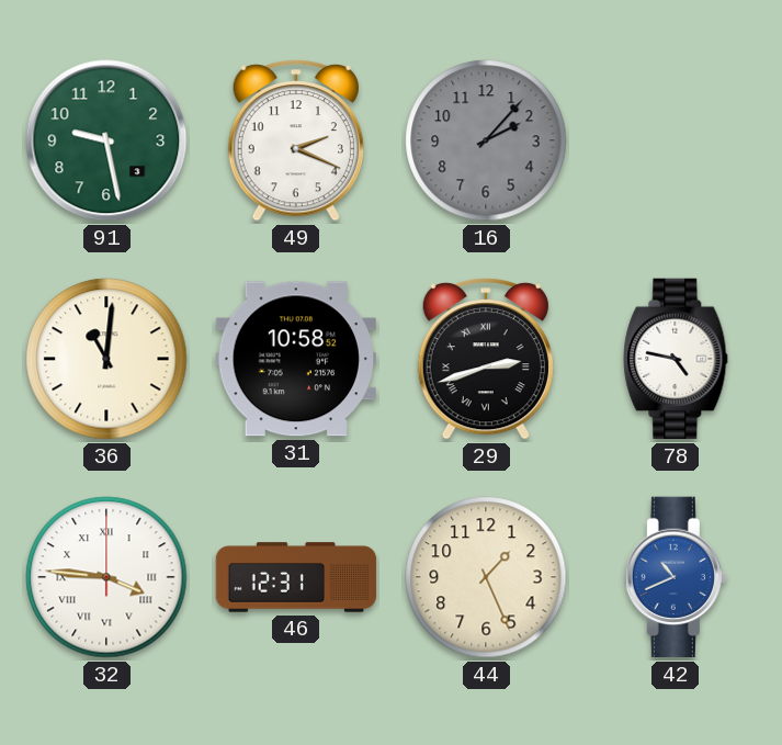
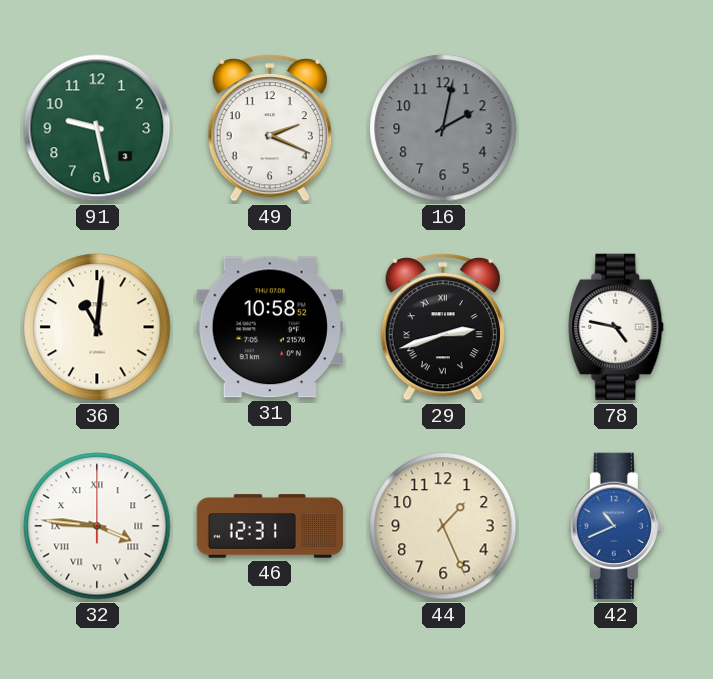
16: 2:07 -> 2:02
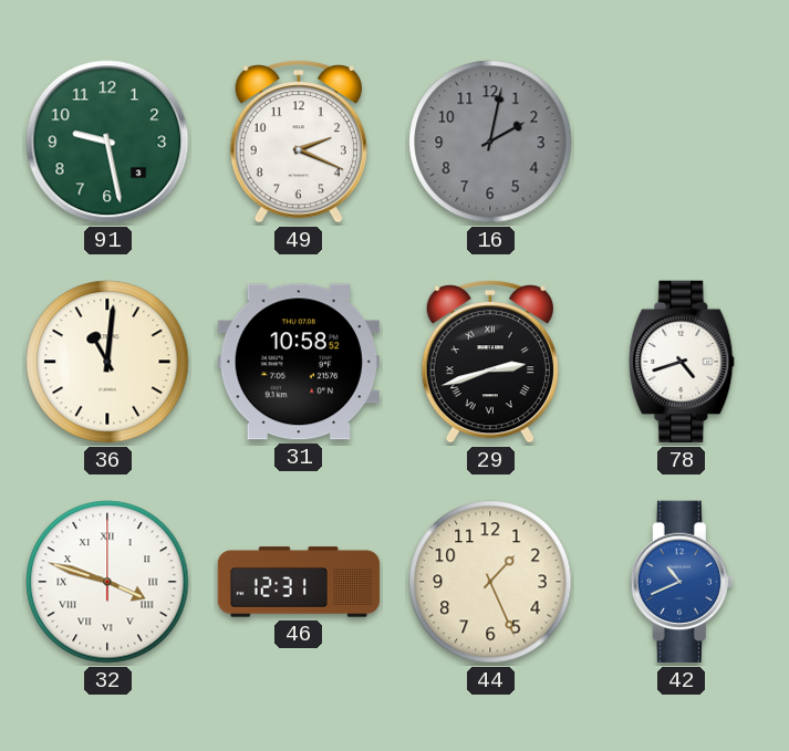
78: 4:47 -> 4:42
32: 3:46 -> 3:48
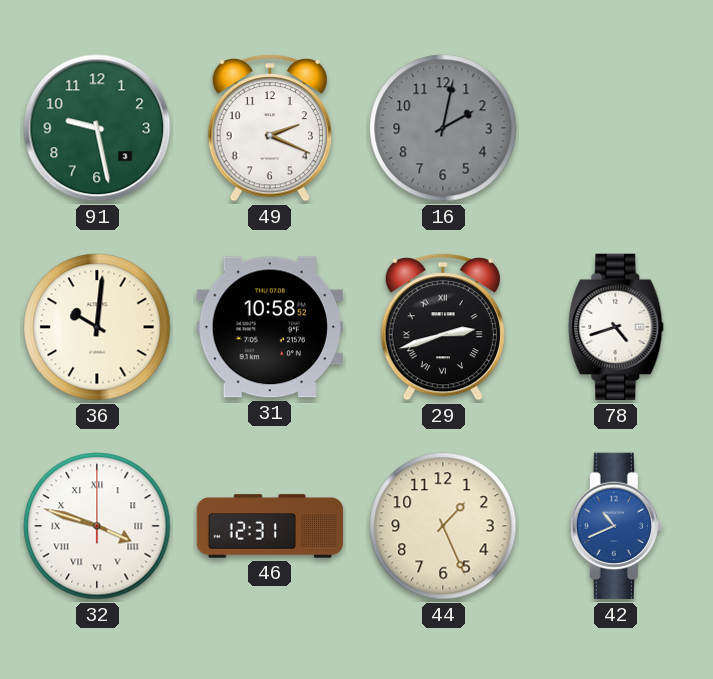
36: 11:01 -> 10:01
